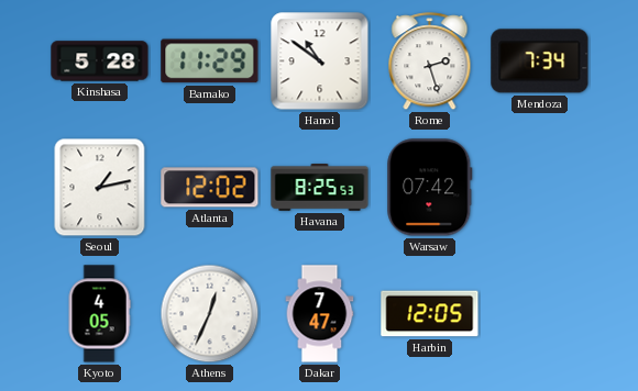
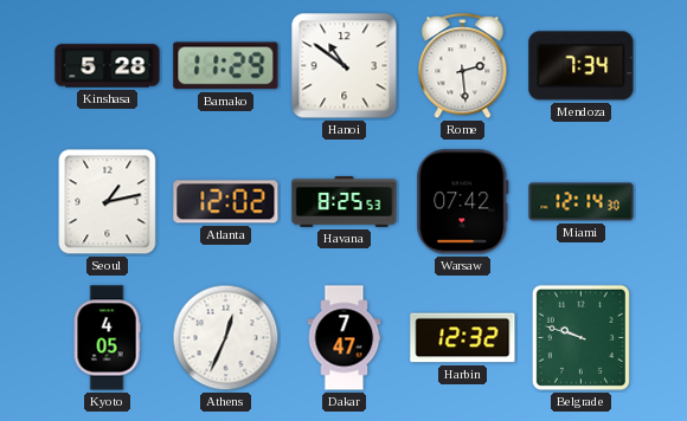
Rome: 2:27 -> 2:29
Miami: none -> 12:14
Harbin: 12:05 -> 12:32
Belgrade: none -> 9:48
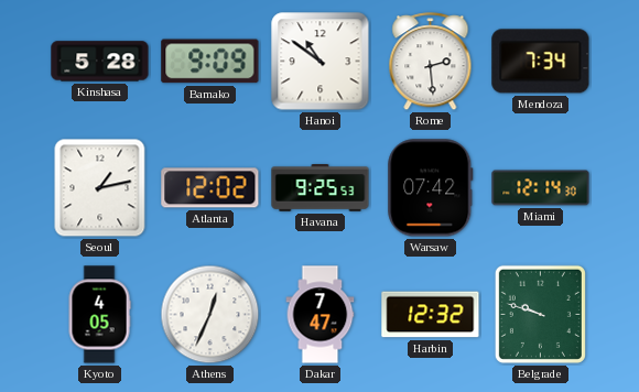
Bamako: 11:29 -> 9:09
Havana: 8:25 -> 9:25
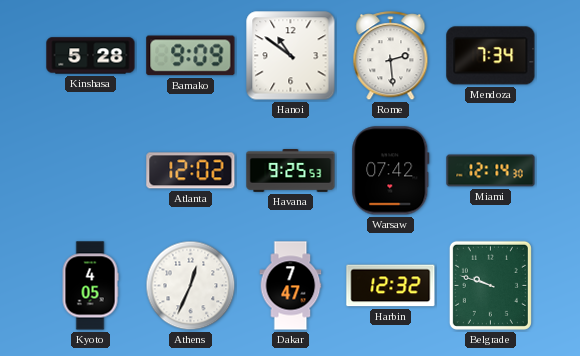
Seoul: 1:13 -> none
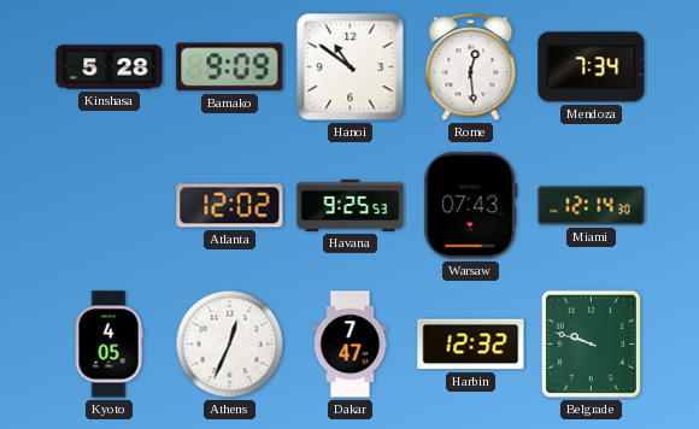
Rome: 2:29 -> 12:29
Warsaw: 07:42 -> 07:43
